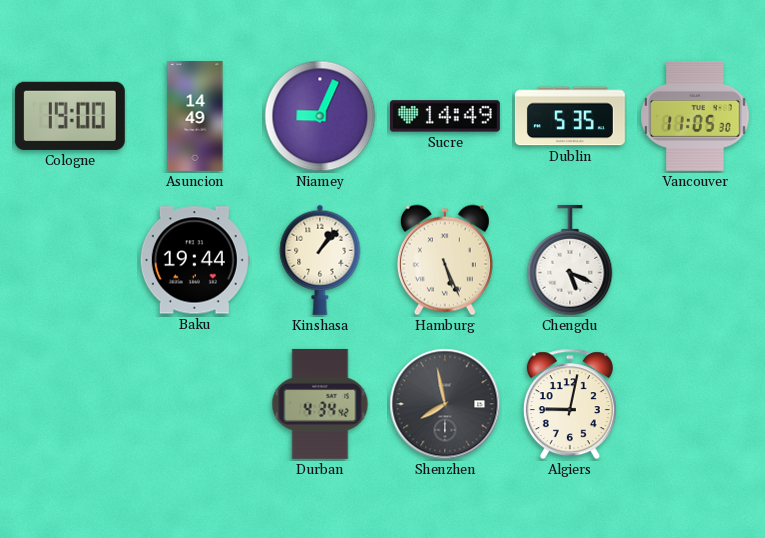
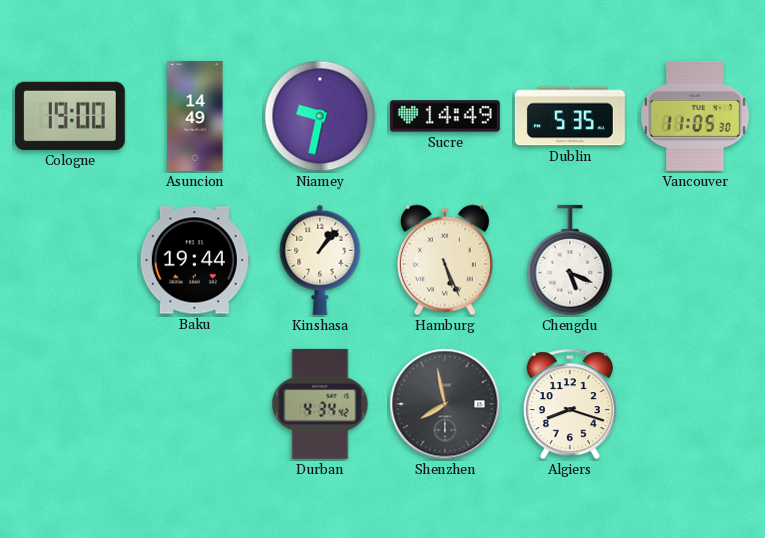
Niamey: 9:04 -> 9:32
Algiers: 9:02 -> 8:18
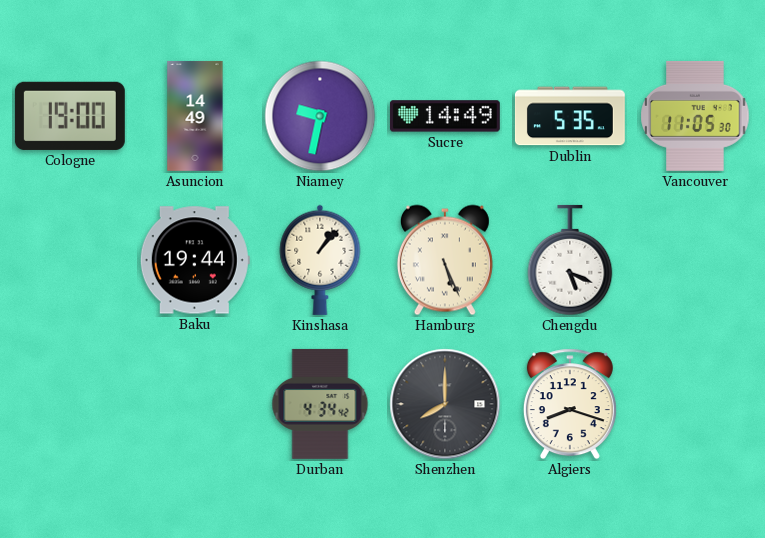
Shenzhen: 7:58 -> 8:00
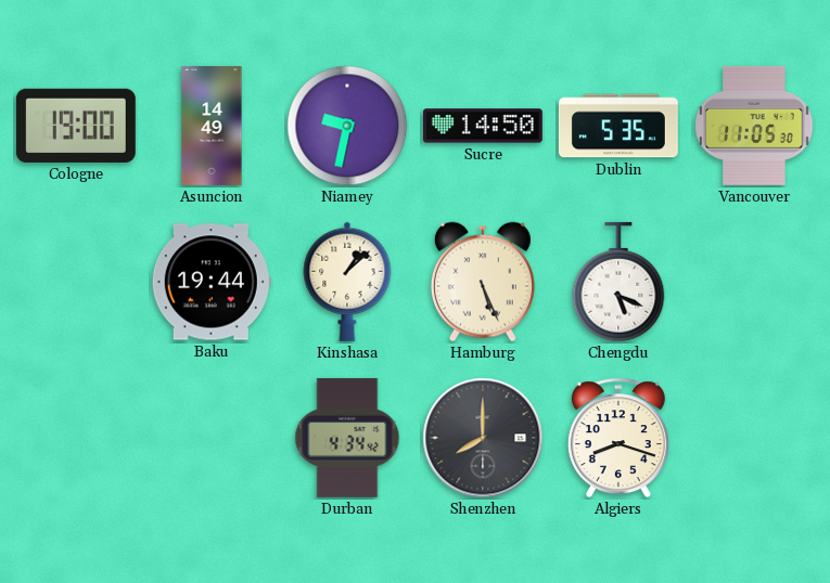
Sucre: 14:49 -> 14:50
Kinshasa: 1:07 -> 1:08
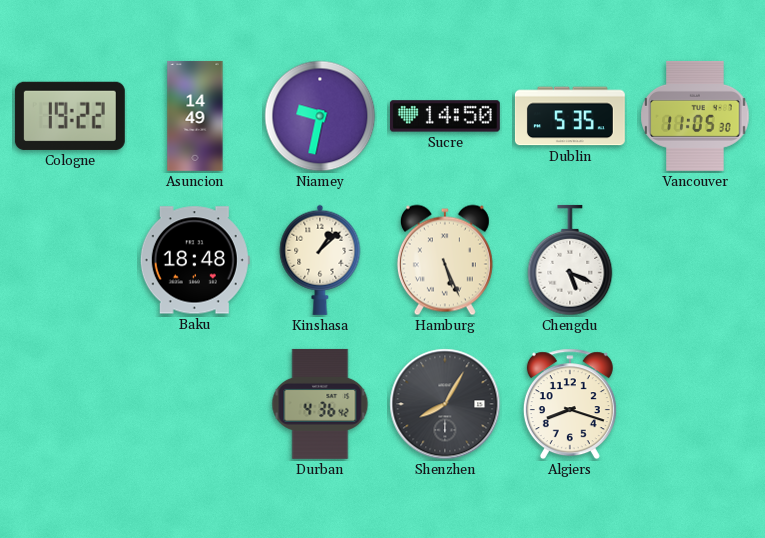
Cologne: 19:00 -> 19:22
Baku: 19:44 -> 18:48
Durban: 4:34 -> 4:36
Shenzhen: 8:00 -> 8:05
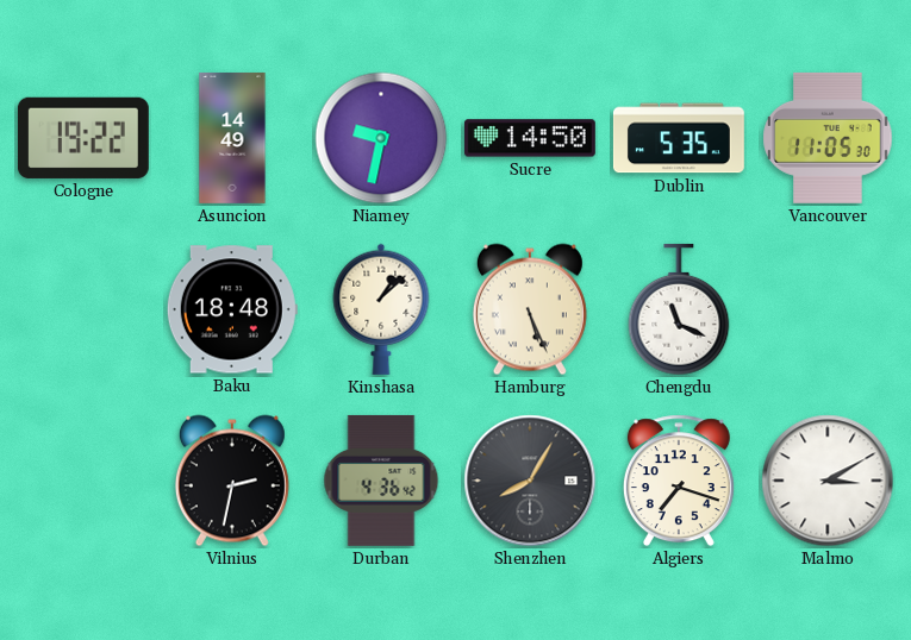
Chengdu: 5:19 -> 11:19
Vilnius: none -> 2:32
Algiers: 8:18 -> 7:18
Malmo: none -> 3:10
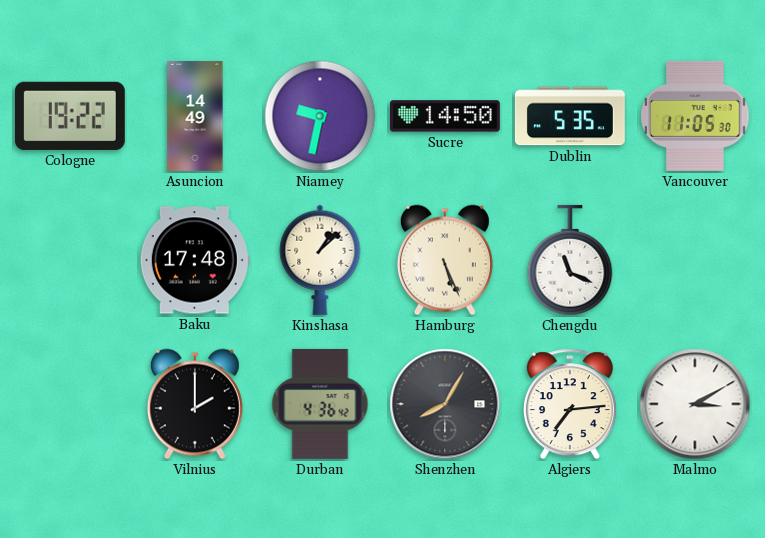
Baku: 18:48 -> 17:48
Vilnius: 2:32 -> 2:00
Algiers: 7:18 -> 7:14
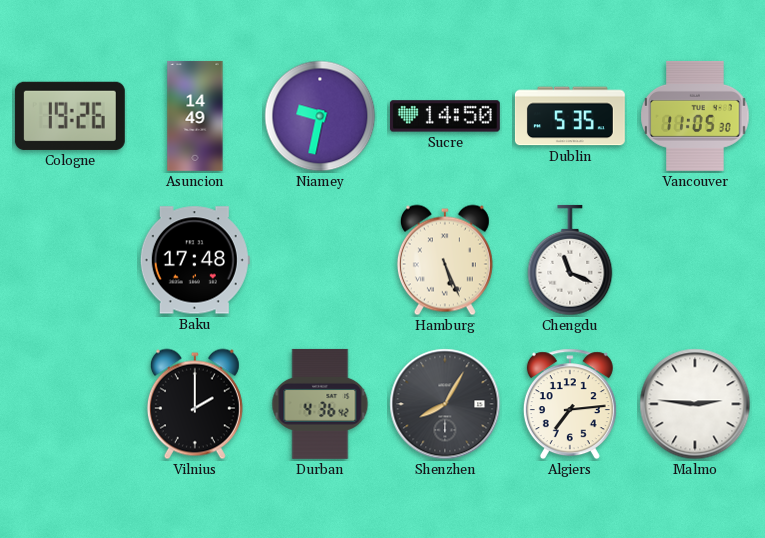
Cologne: 19:22 -> 19:26
Kinshasa: 1:08 -> none
Malmo: 3:10 -> 2:46
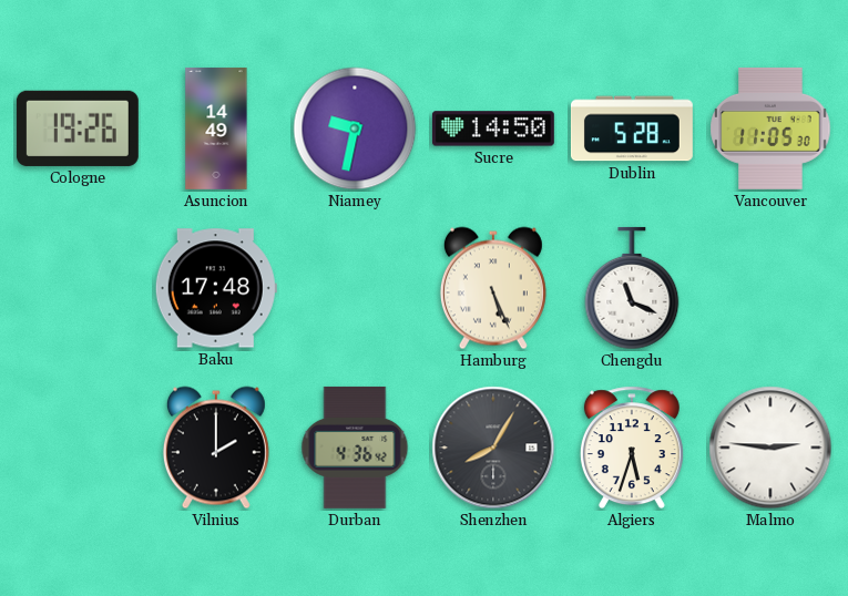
Dublin: 5:35 -> 5:28
Algiers: 7:14 -> 5:33
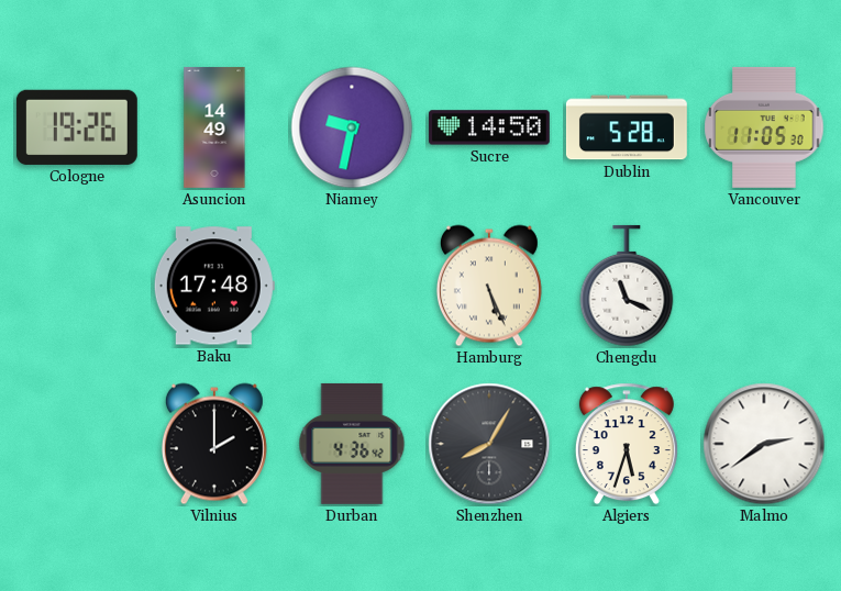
Malmo: 2:46 -> 2:39
